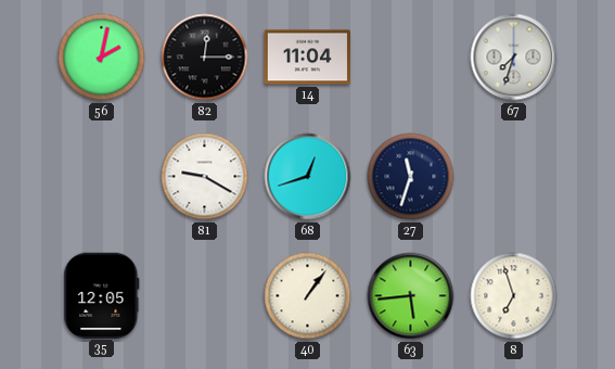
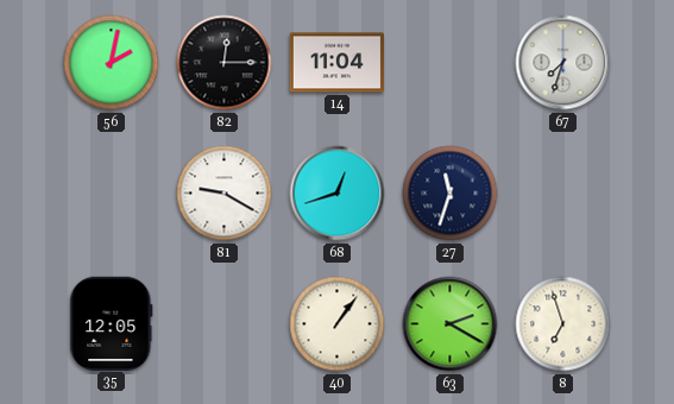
63: 5:44 -> 2:20
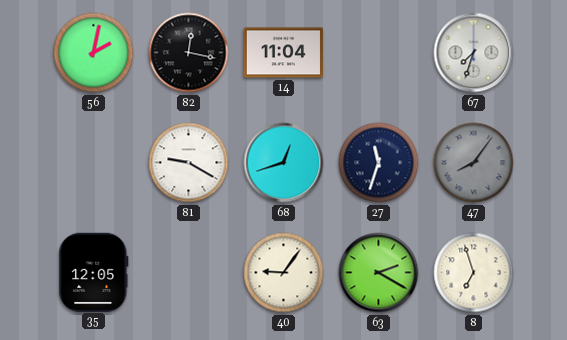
82: 12:15 -> 12:17
47: none -> 8:06
40: 1:06 -> 9:06
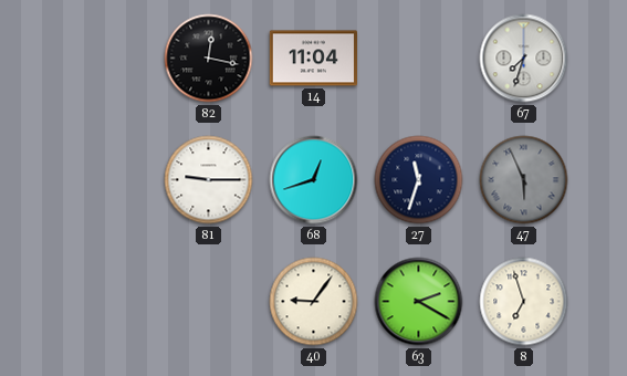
56: 2:02 -> none
81: 9:20 -> 9:15
47: 8:06 -> 5:56
35: 12:05 -> none
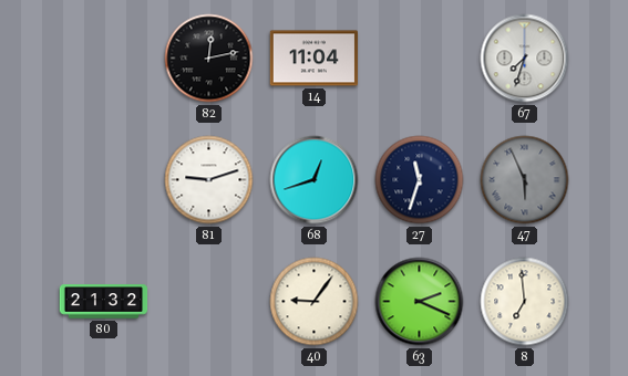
82: 12:17 -> 12:13
81: 9:15 -> 9:12
80: none -> 21:32
63: 2:20 -> 2:19
8: 6:57 -> 6:59
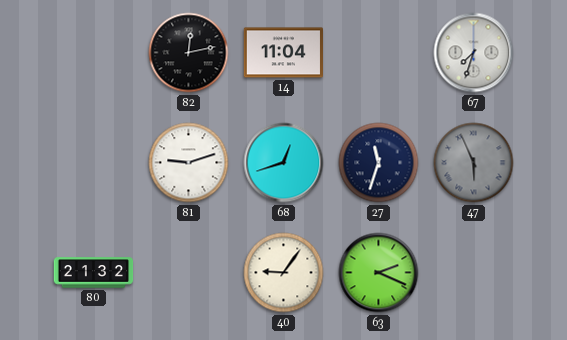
8: 6:59 -> none
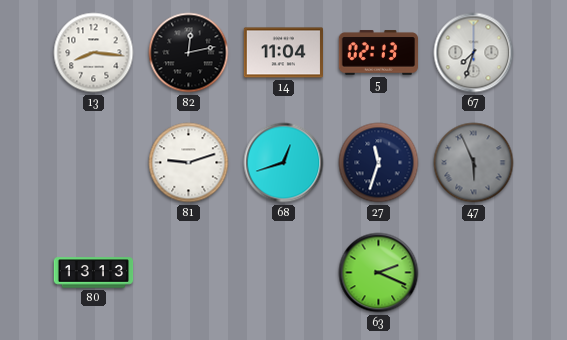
13: none -> 8:16
5: none -> 02:13
80: 21:32 -> 13:13
40: 9:06 -> none
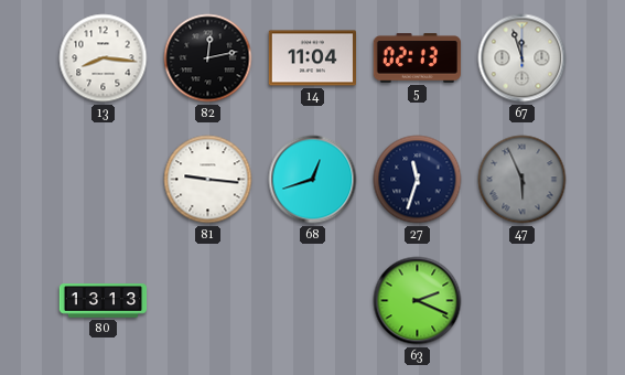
67: 7:33 -> 11:57
81: 9:12 -> 9:16
